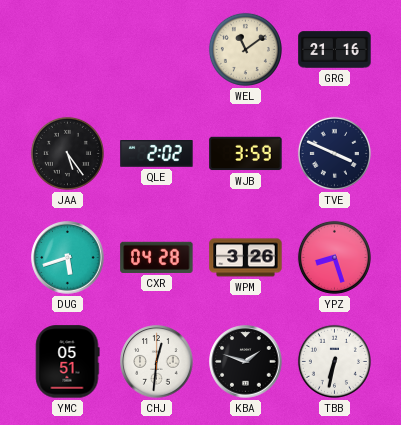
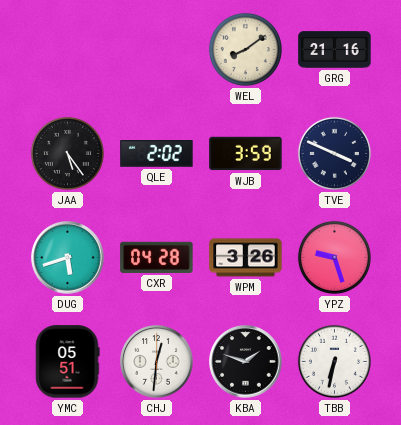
WEL: 11:09 -> 8:09
YPZ: 8:27 -> 9:27
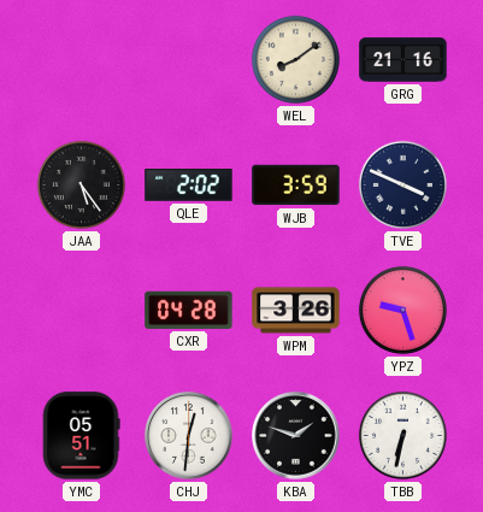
DUG: 5:42 -> none
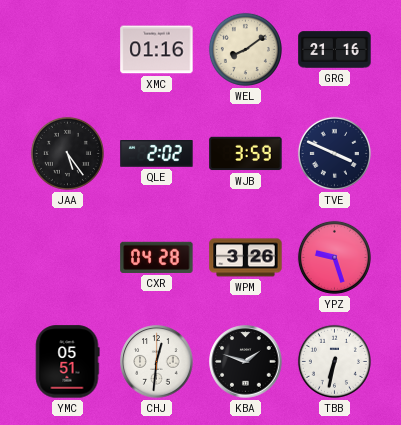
XMC: none -> 01:16
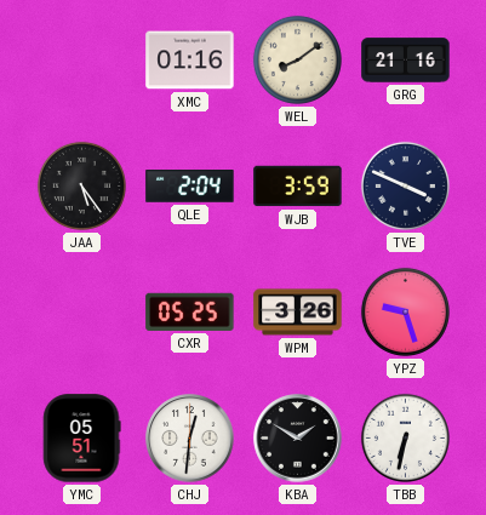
QLE: 2:02 -> 2:04
CXR: 04:28 -> 05:25
KBA: 1:48 -> 1:50
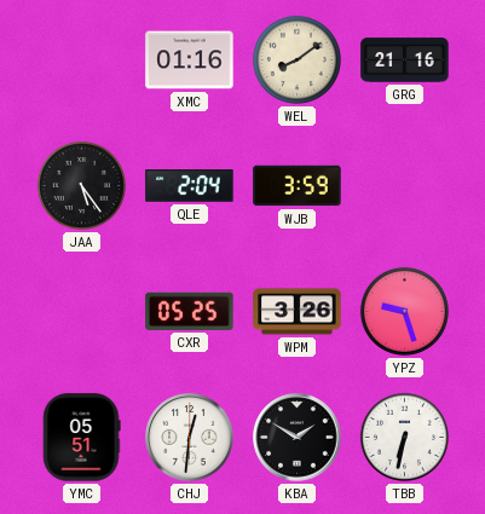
TVE: 3:49 -> none
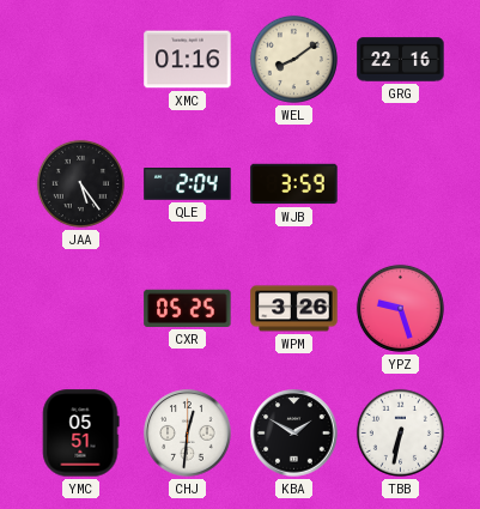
GRG: 21:16 -> 22:16
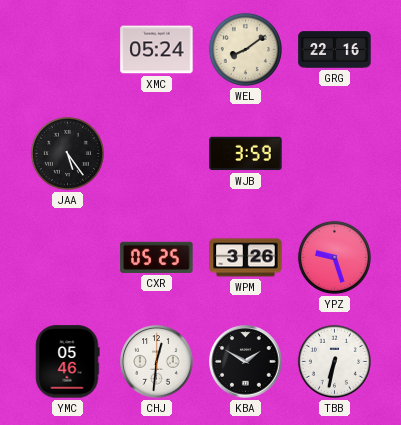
XMC: 01:16 -> 05:24
QLE: 2:04 -> none
YMC: 05:51 -> 05:46
